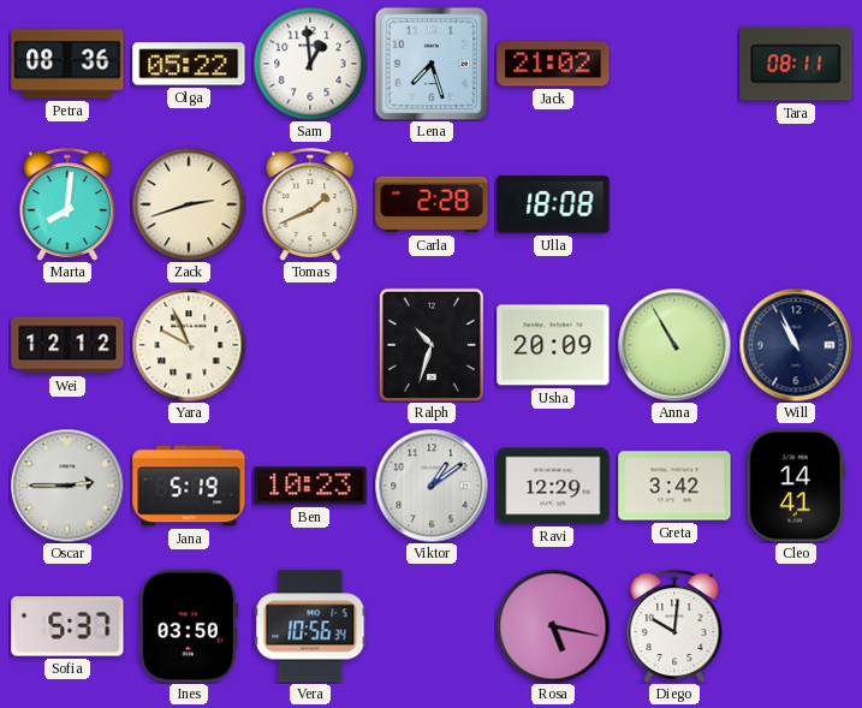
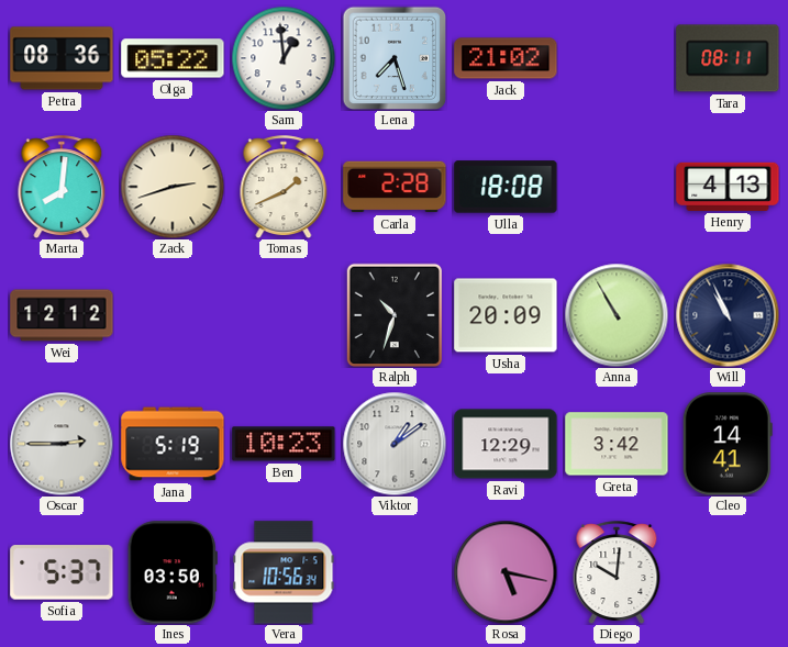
Henry: none -> 4:13
Yara: 9:56 -> none
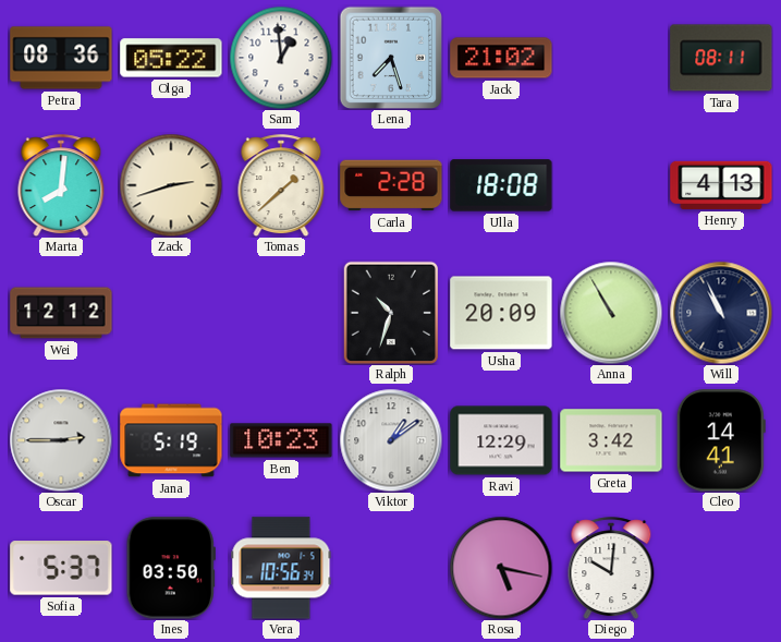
Tomas: 1:41 -> 1:38
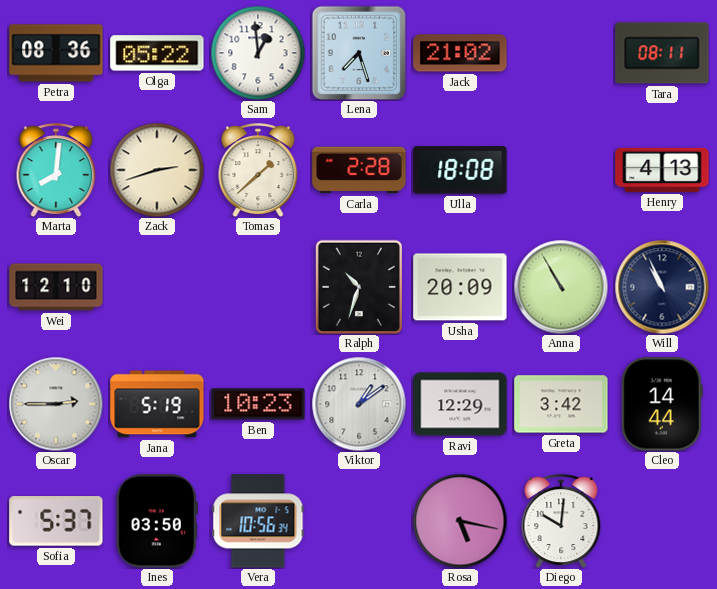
Wei: 12:12 -> 12:10
Cleo: 14:41 -> 14:44
